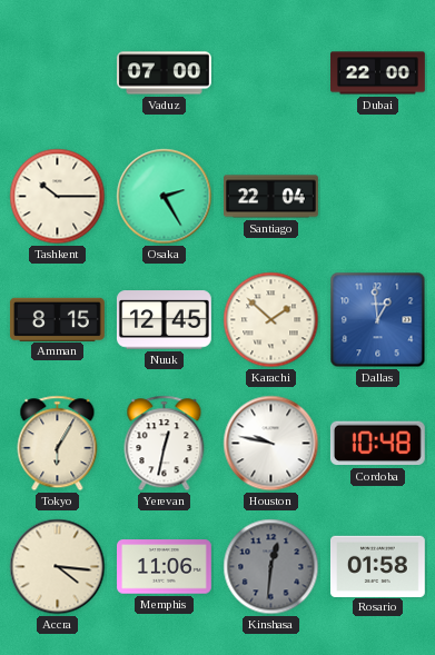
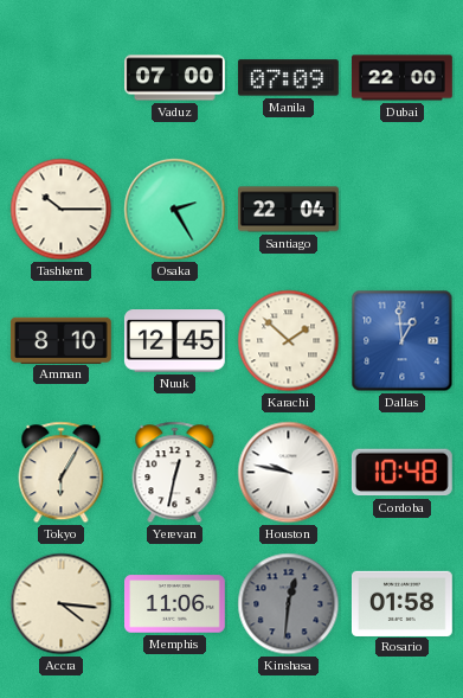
Manila: none -> 07:09
Amman: 8:15 -> 8:10
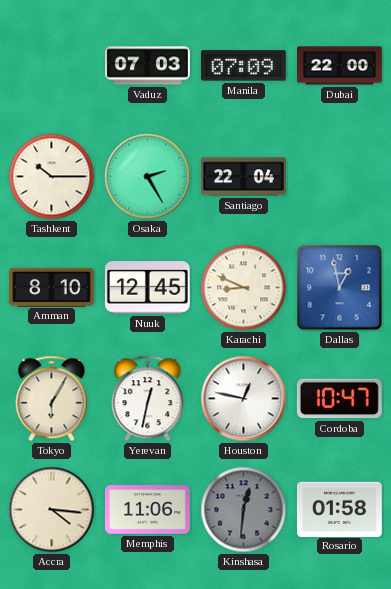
Vaduz: 07:00 -> 07:03
Karachi: 1:52 -> 8:49
Dallas: 12:59 -> 12:58
Houston: 9:47 -> 12:47
Cordoba: 10:48 -> 10:47
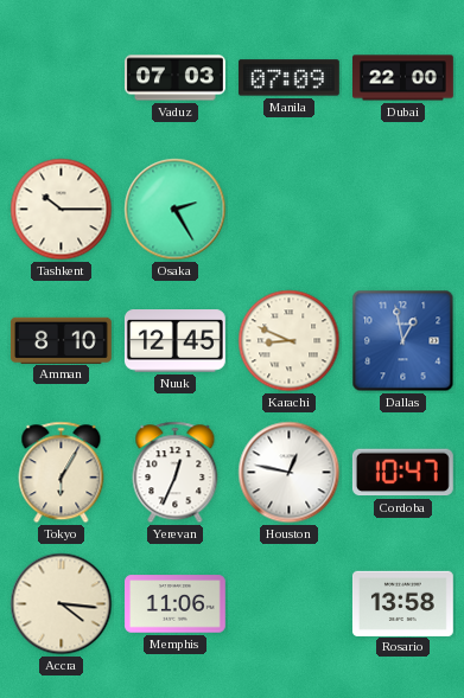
Santiago: 22:04 -> none
Yerevan: 12:32 -> 12:34
Kinshasa: 12:31 -> none
Rosario: 01:58 -> 13:58
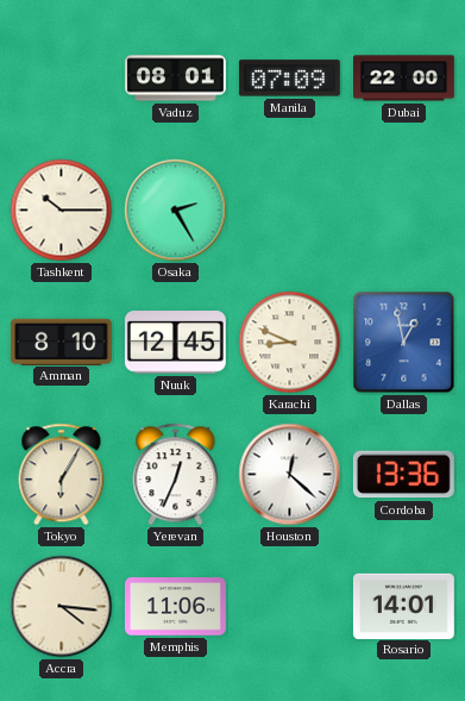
Vaduz: 07:03 -> 08:01
Houston: 12:47 -> 12:22
Cordoba: 10:47 -> 13:36
Rosario: 13:58 -> 14:01
